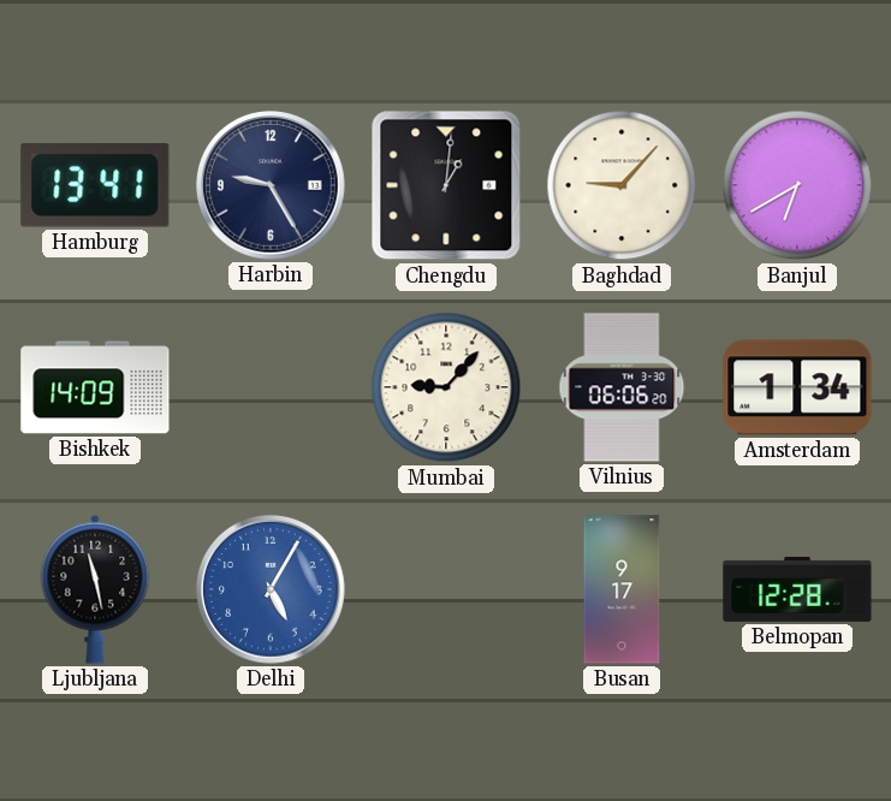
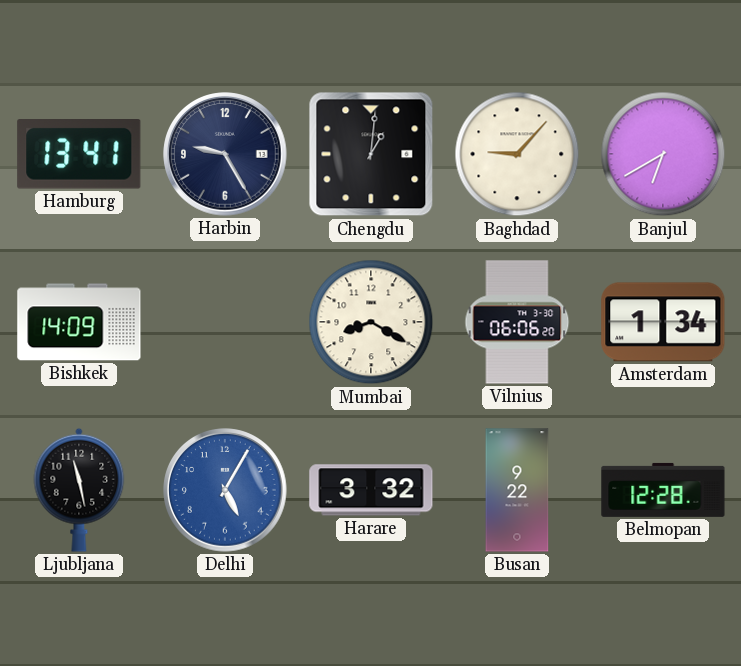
Mumbai: 9:07 -> 8:20
Harare: none -> 3:32
Busan: 9:17 -> 9:22
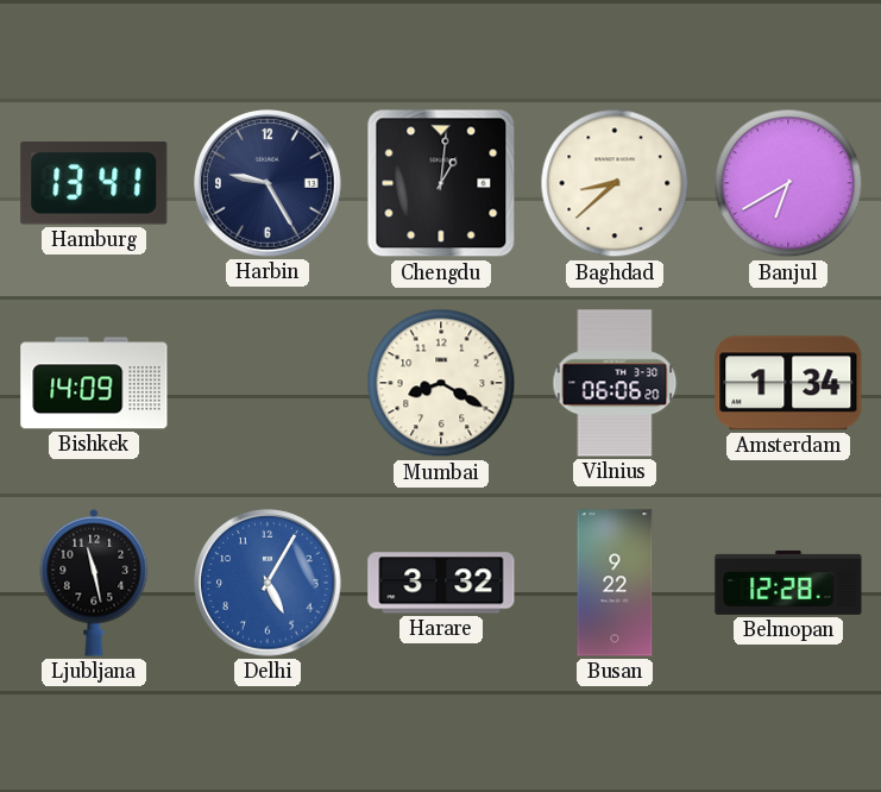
Baghdad: 9:07 -> 8:38
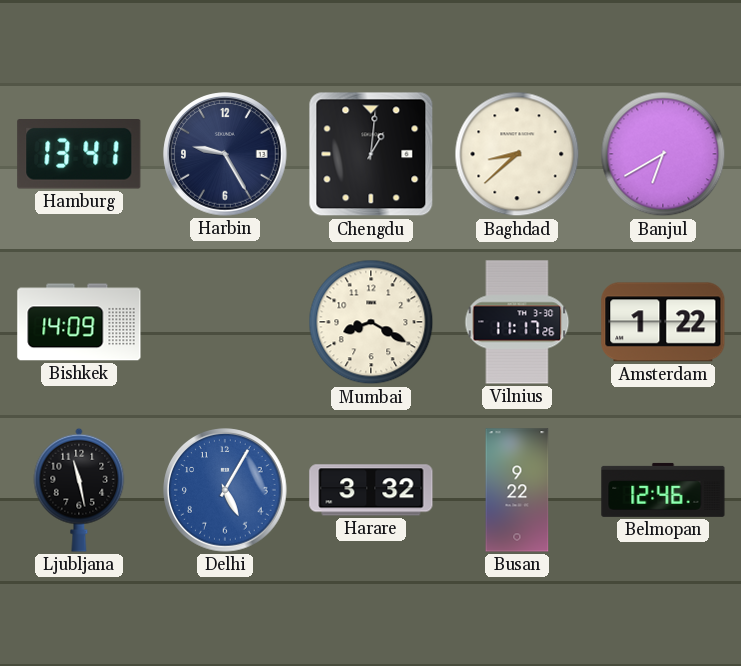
Vilnius: 06:06 -> 11:17
Amsterdam: 1:34 -> 1:22
Belmopan: 12:28 -> 12:46
